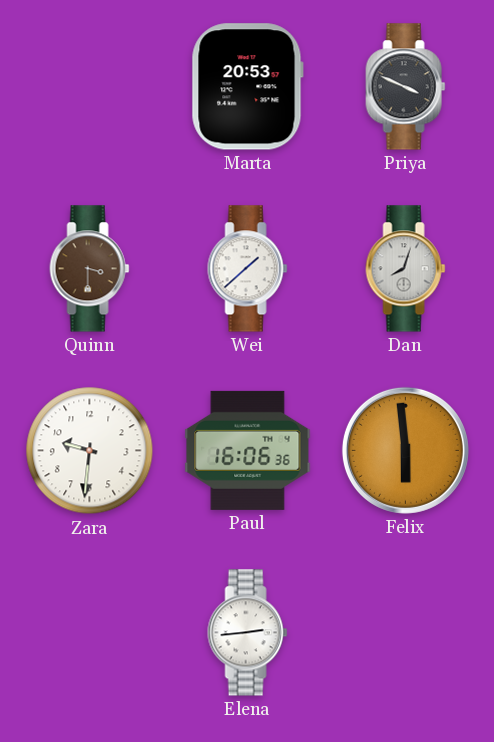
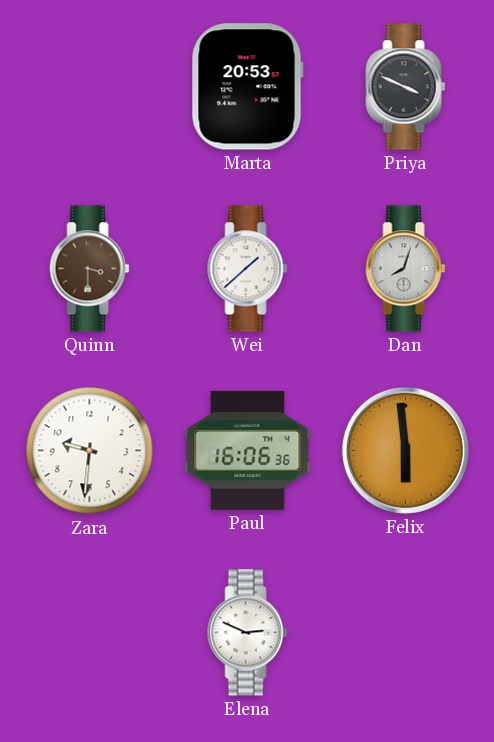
Elena: 2:44 -> 2:49
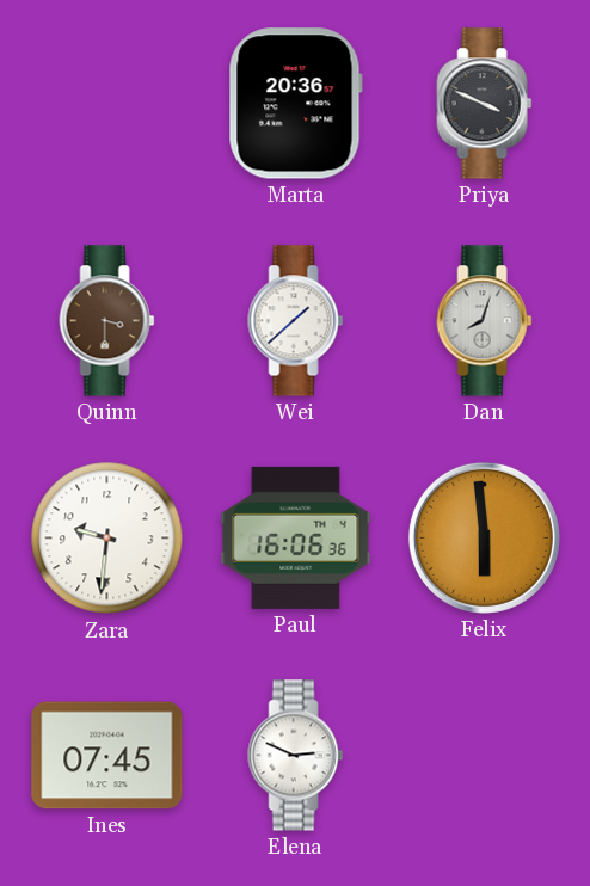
Marta: 20:53 -> 20:36
Ines: none -> 07:45
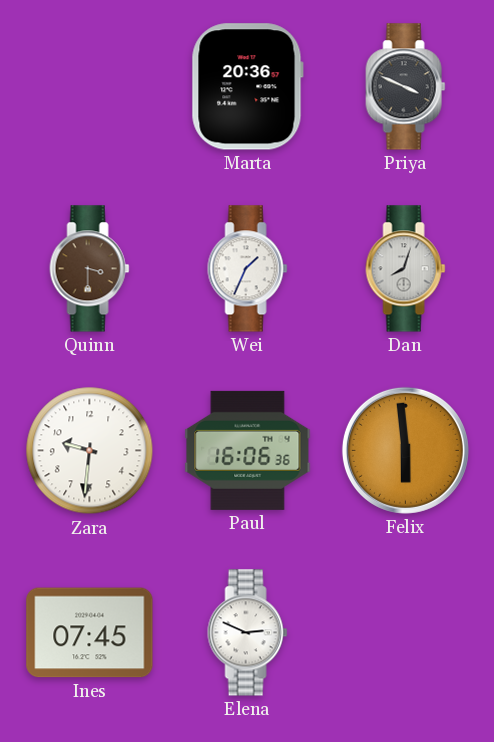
Wei: 1:38 -> 1:34
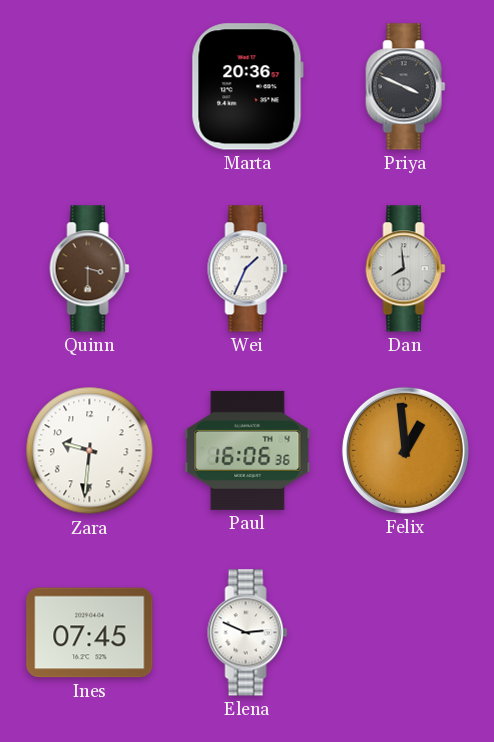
Dan: 8:03 -> 7:59
Felix: 5:59 -> 12:59
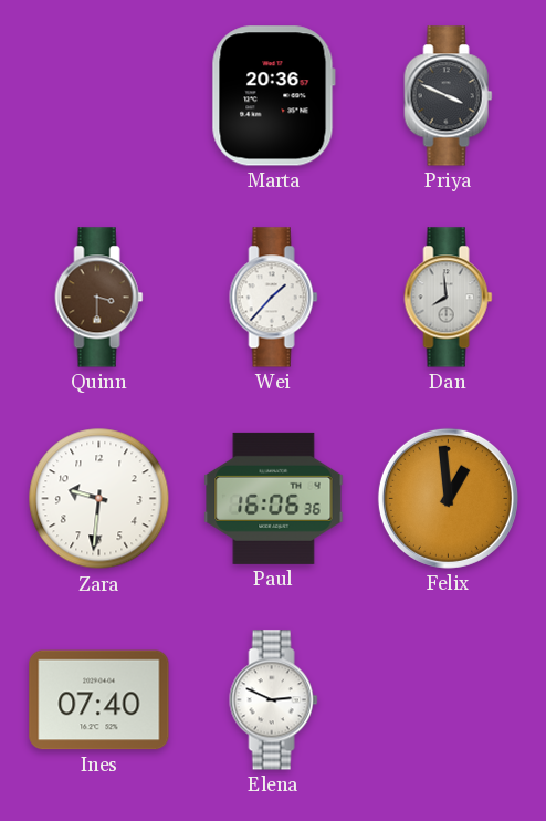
Wei: 1:34 -> 1:37
Ines: 07:45 -> 07:40
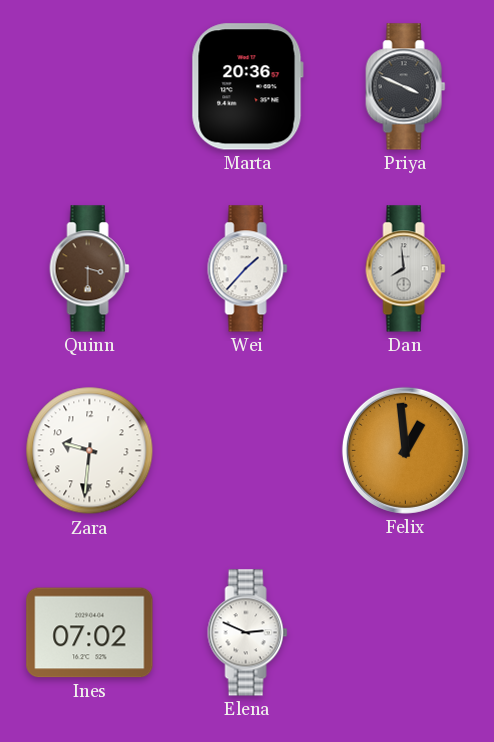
Paul: 16:06 -> none
Ines: 07:40 -> 07:02
